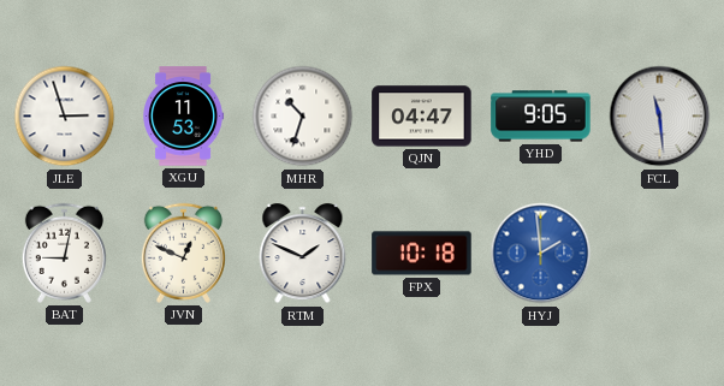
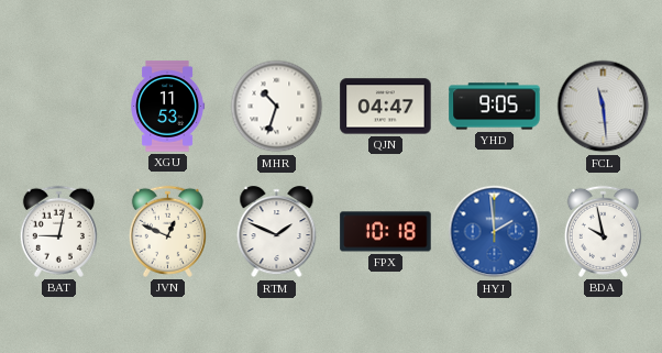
JLE: 2:57 -> none
BDA: none -> 9:58
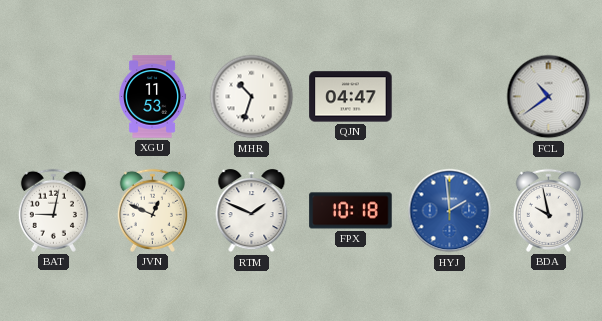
YHD: 9:05 -> none
FCL: 11:29 -> 10:39
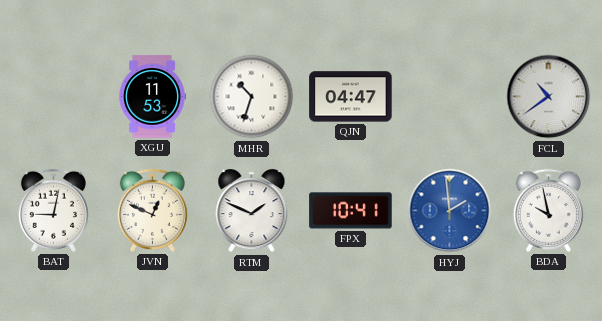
FPX: 10:18 -> 10:41
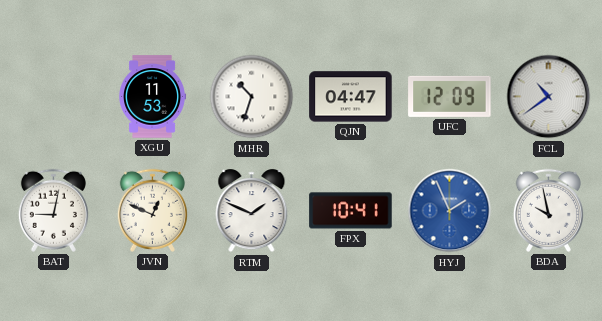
UFC: none -> 12:09
HYJ: 1:59 -> 1:56
